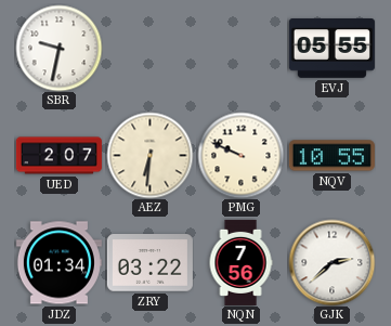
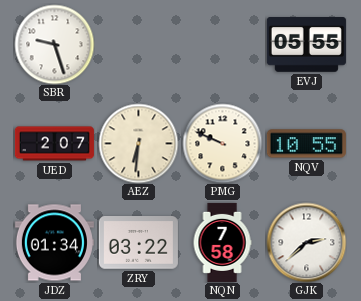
SBR: 9:32 -> 9:27
NQN: 7:56 -> 7:58
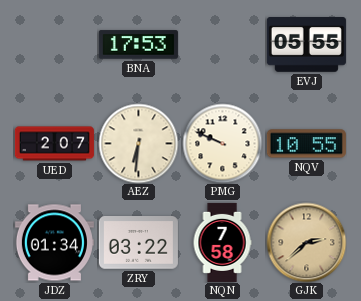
SBR: 9:27 -> none
BNA: none -> 17:53
GJK dial: white -> champagne
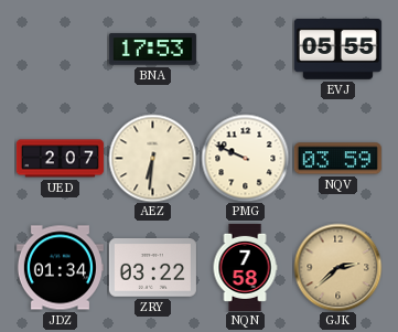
NQV: 10:55 -> 03:59
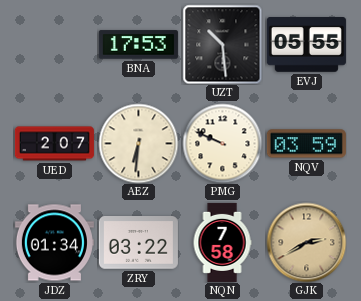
UZT: none -> 10:29
GJK: 2:38 -> 2:40
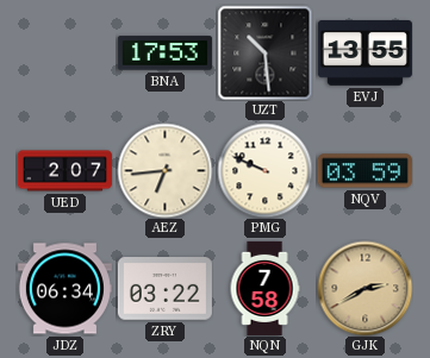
EVJ: 05:55 -> 13:55
AEZ: 6:31 -> 6:44
JDZ: 01:34 -> 06:34
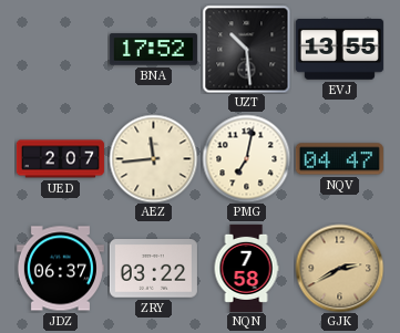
BNA: 17:53 -> 17:52
AEZ: 6:44 -> 11:44
PMG: 9:49 -> 7:02
NQV: 03:59 -> 04:47
JDZ: 06:34 -> 06:37
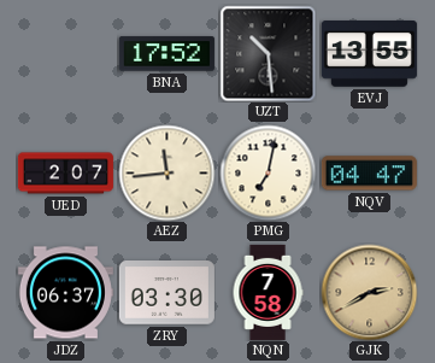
ZRY: 03:22 -> 03:30
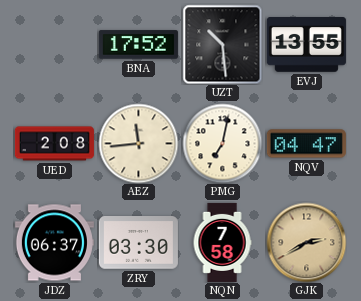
UED: 2:07 -> 2:08
